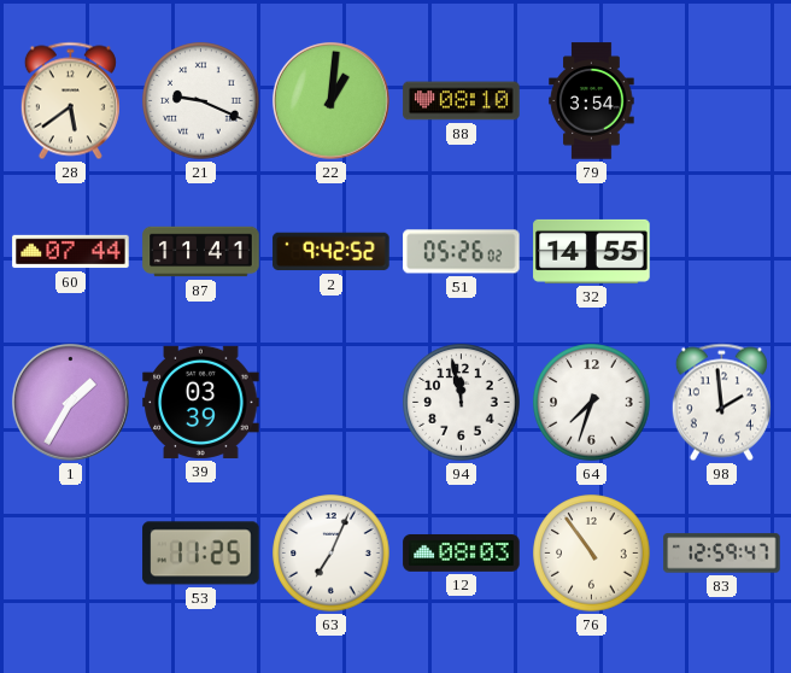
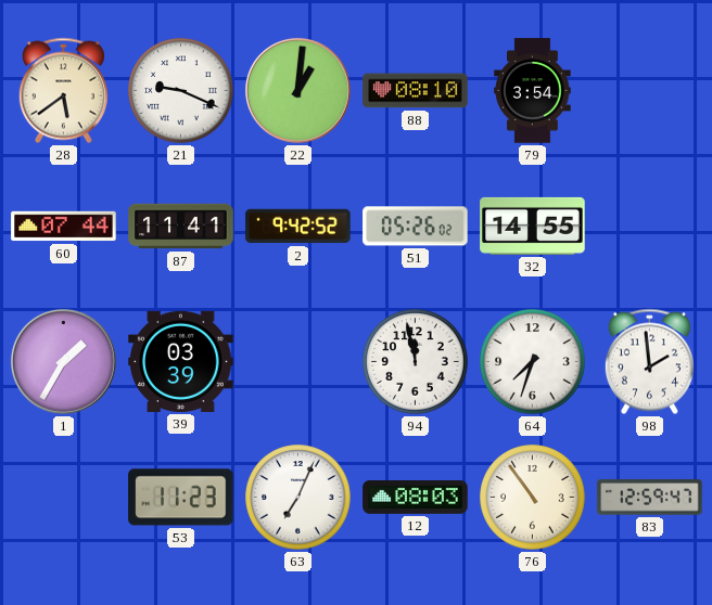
53: 11:25 -> 11:23
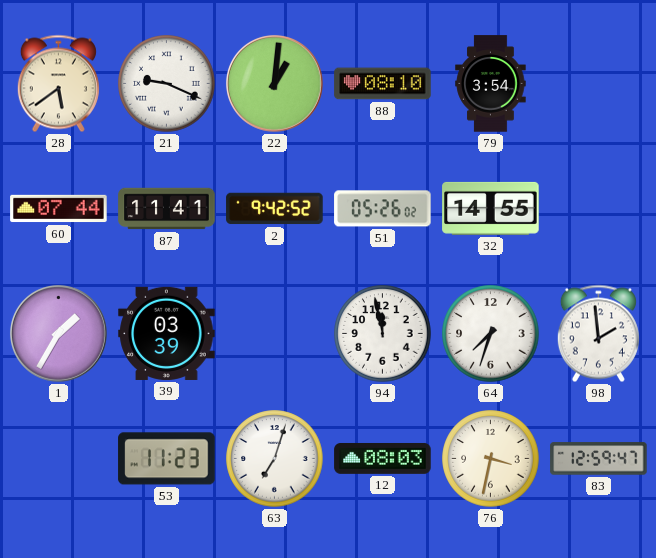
63: 7:04 -> 7:03
76: 10:54 -> 3:32
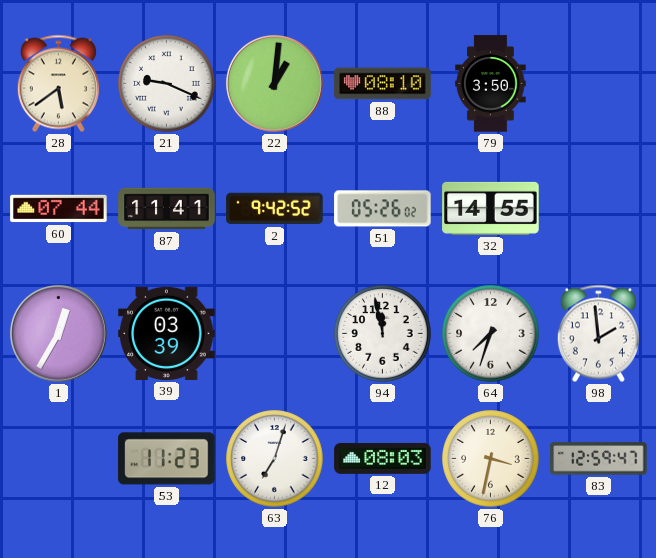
79: 3:54 -> 3:50
1: 1:35 -> 12:35
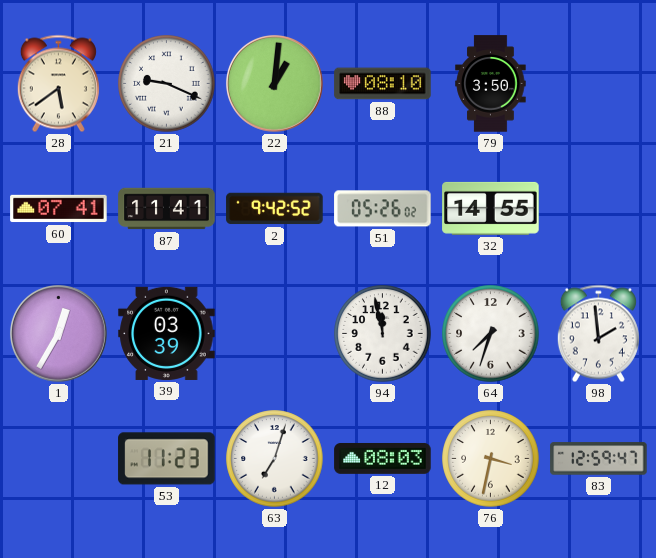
60: 07:44 -> 07:41
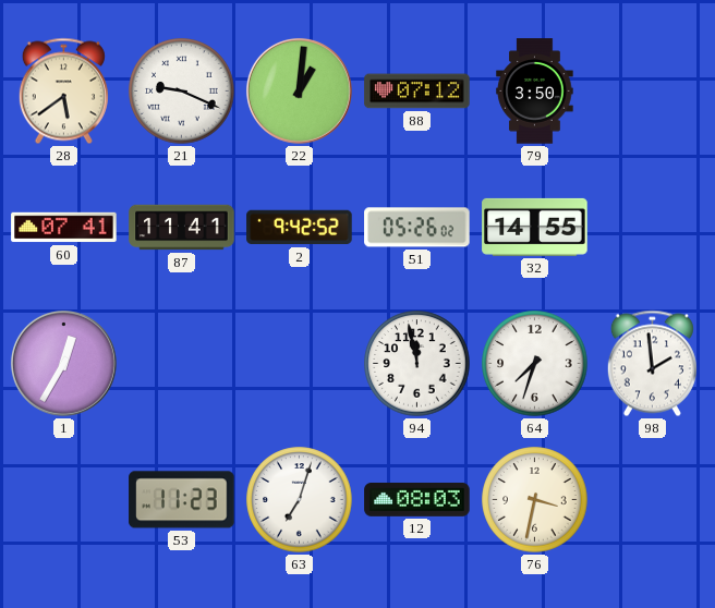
88: 08:10 -> 07:12
39: 03:39 -> none
83: 12:59 -> none
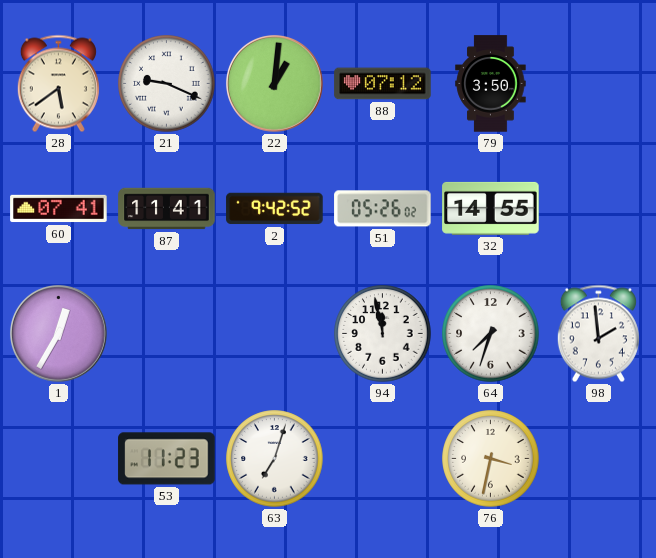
12: 08:03 -> none
